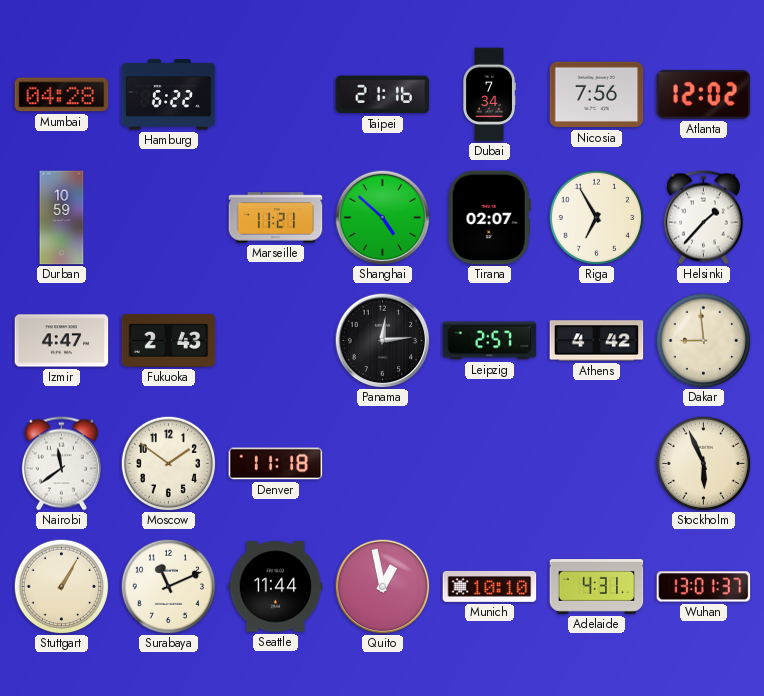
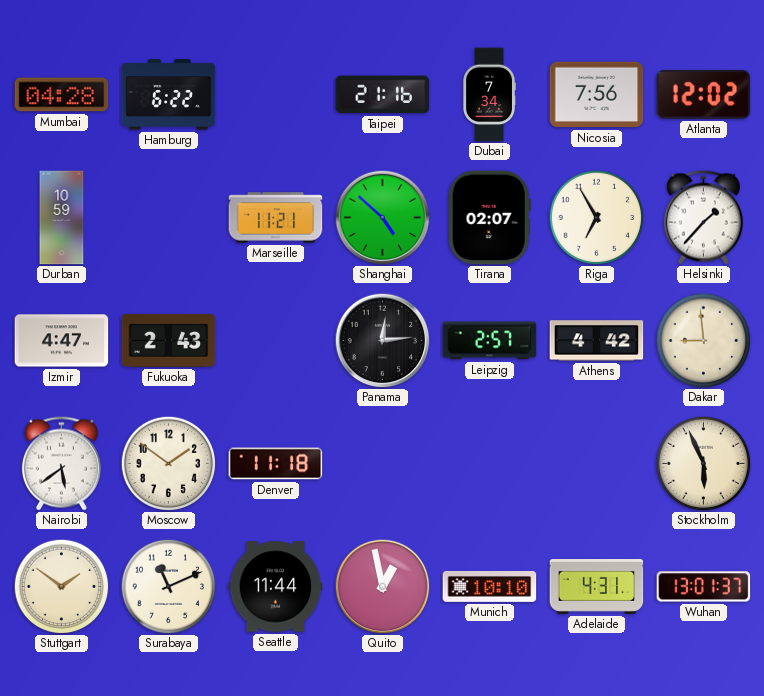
Nairobi: 11:39 -> 5:39
Stuttgart: 1:05 -> 1:51
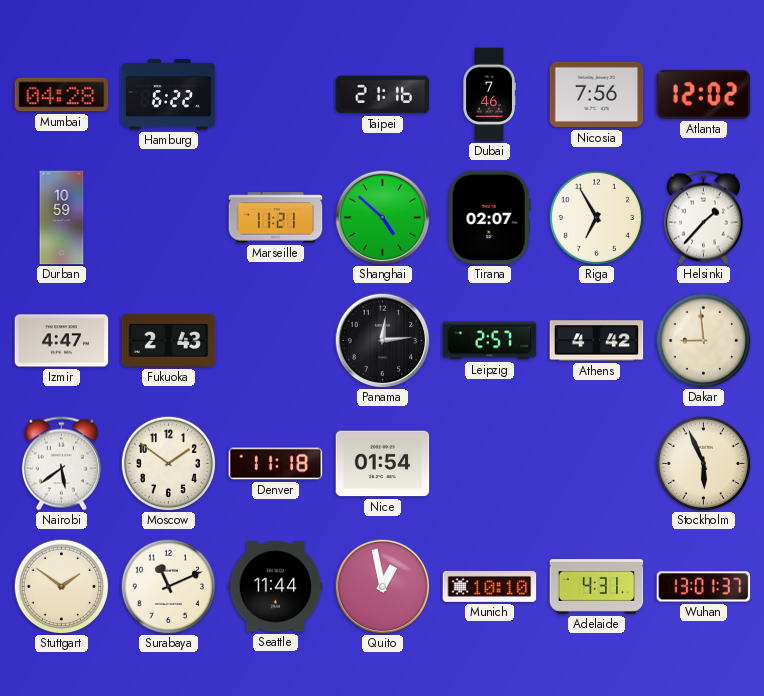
Dubai: 7:34 -> 7:46
Nice: none -> 01:54
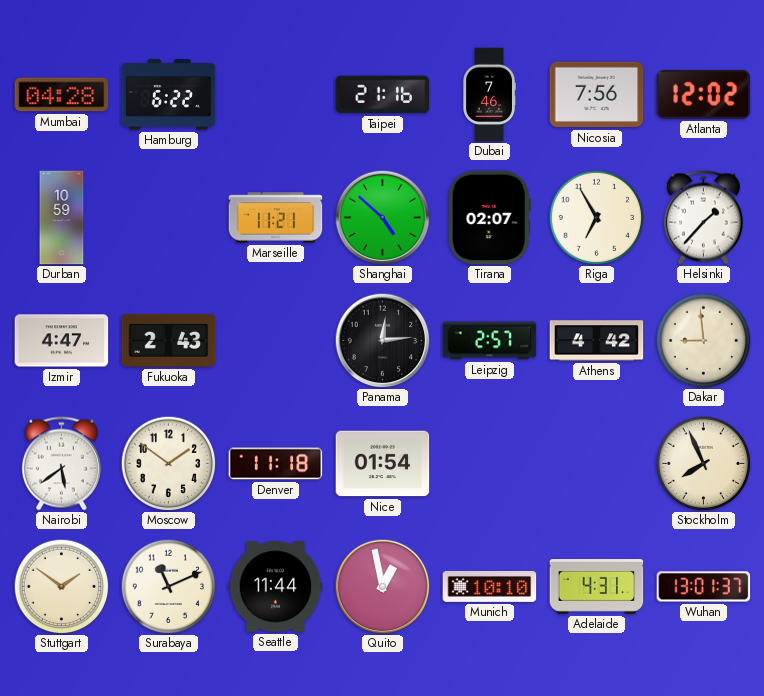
Stockholm: 5:56 -> 7:56
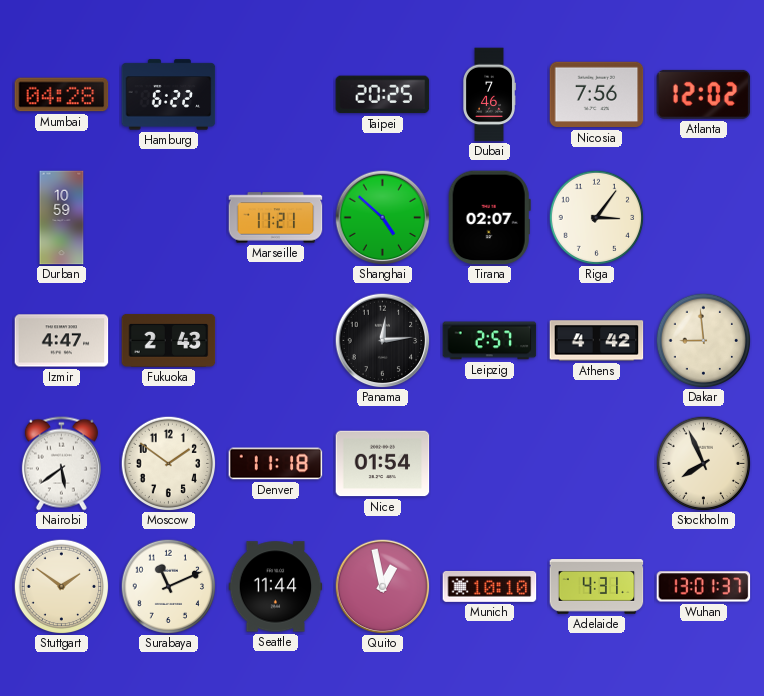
Taipei: 21:16 -> 20:25
Riga: 6:55 -> 3:06
Helsinki: 1:37 -> none
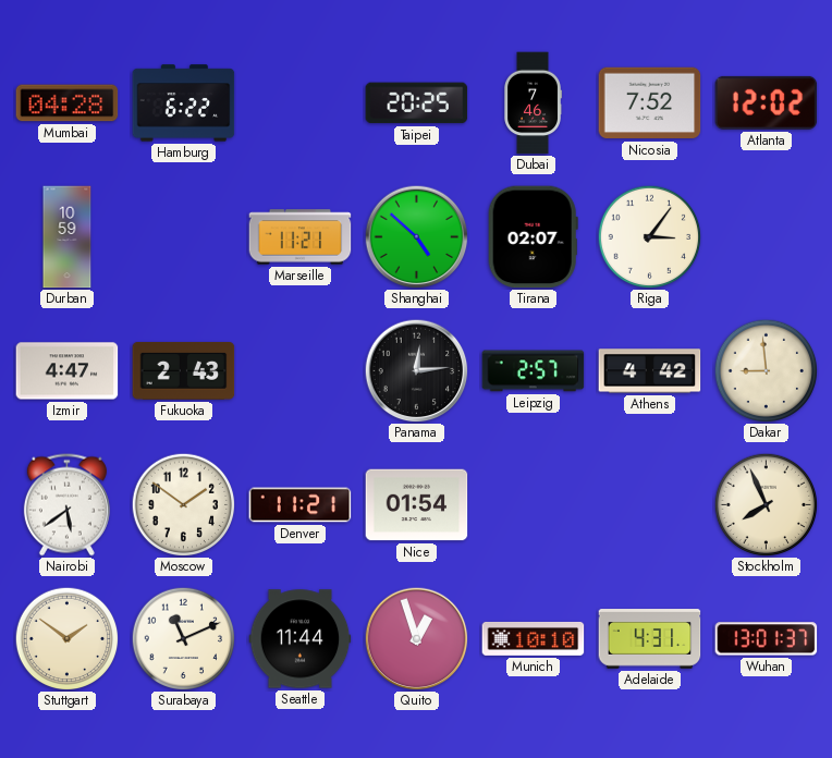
Nicosia: 7:56 -> 7:52
Denver: 11:18 -> 11:21
Quito: 12:58 -> 12:57
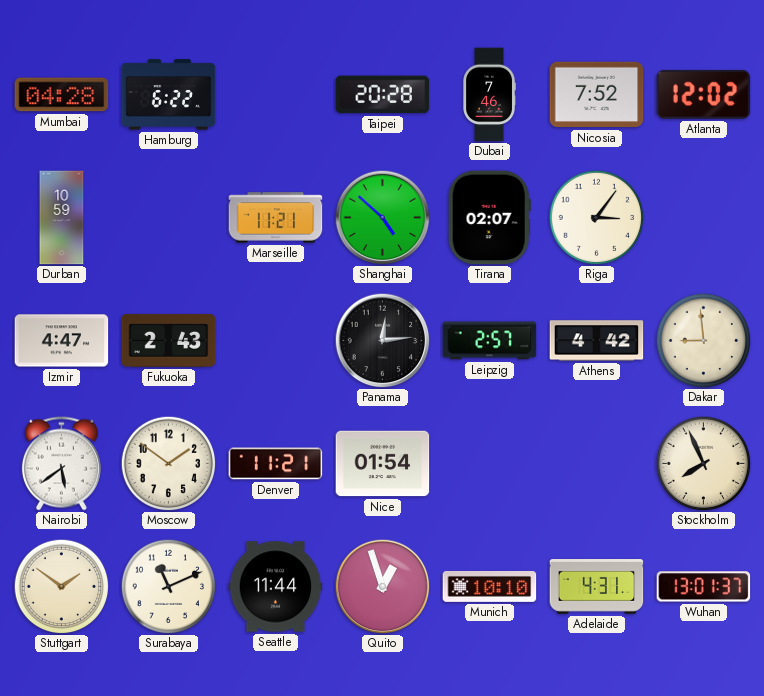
Taipei: 20:25 -> 20:28
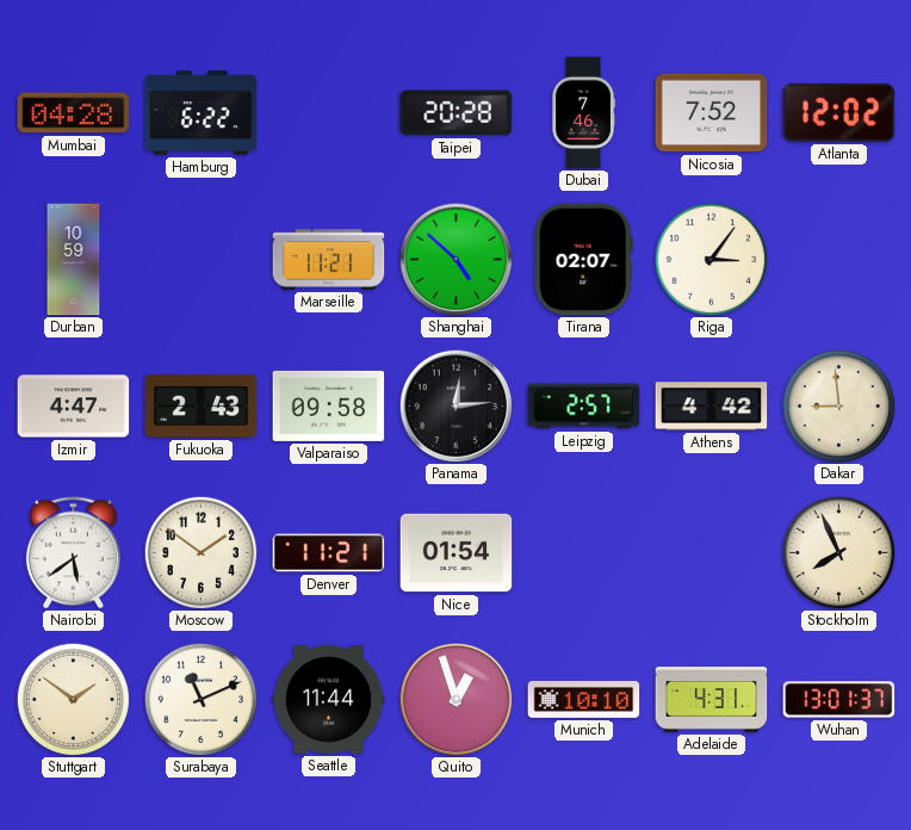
Valparaiso: none -> 09:58
